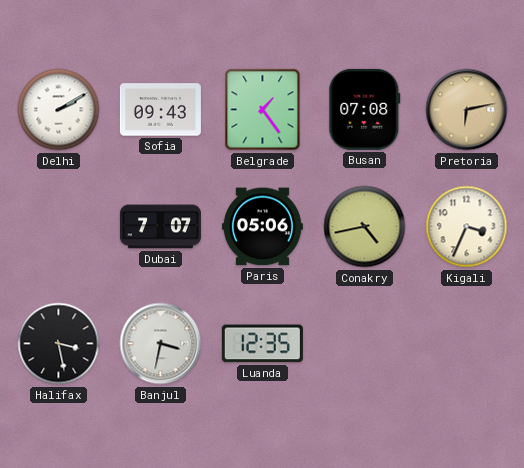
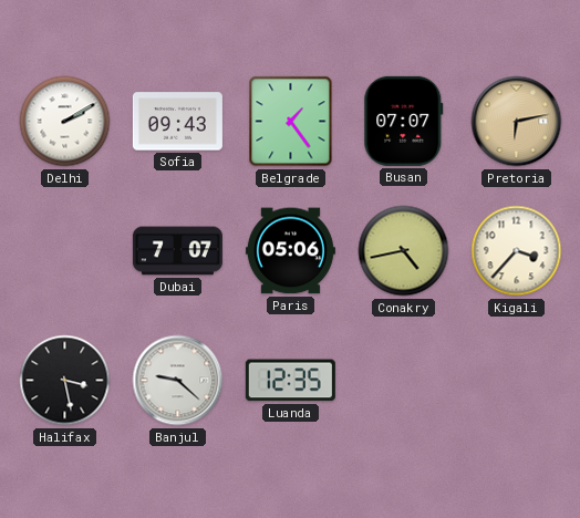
Busan: 07:08 -> 07:07
Kigali: 3:34 -> 3:37
Banjul: 3:32 -> 9:22
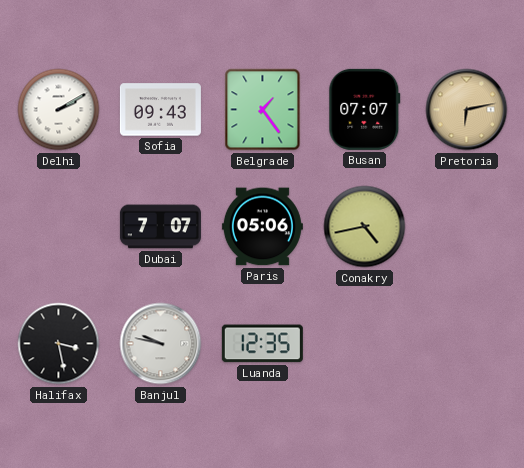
Kigali: 3:37 -> none
Banjul: 9:22 -> 9:47
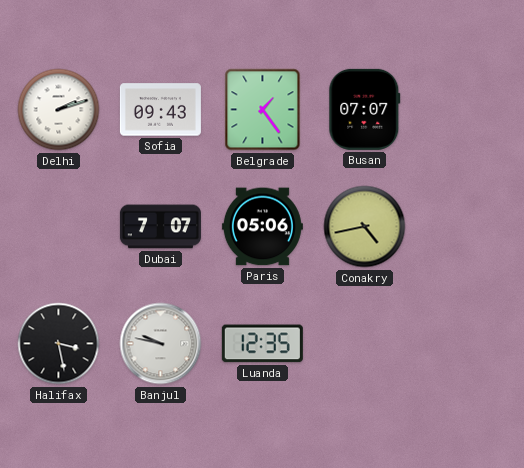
Delhi: 2:10 -> 2:12
Pretoria: 6:13 -> none
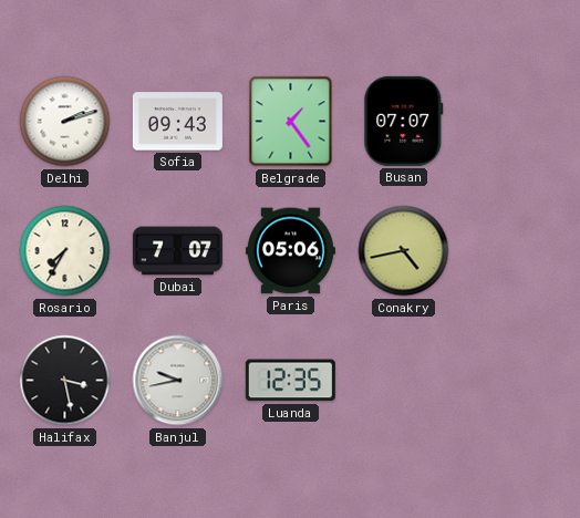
Rosario: none -> 7:35
Banjul: 9:47 -> 9:43
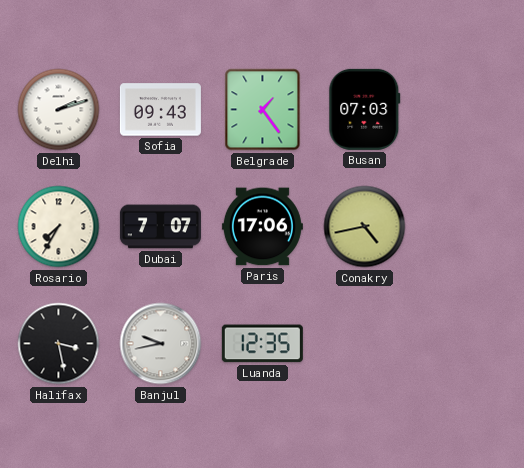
Busan: 07:07 -> 07:03
Paris: 05:06 -> 17:06
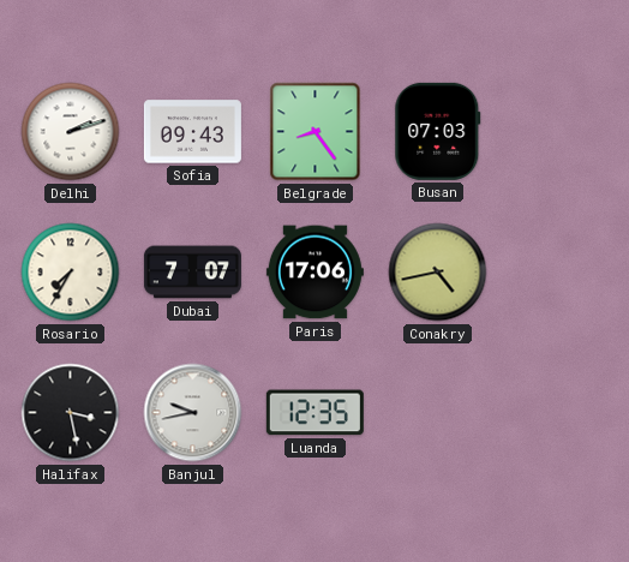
Belgrade: 1:24 -> 8:24
